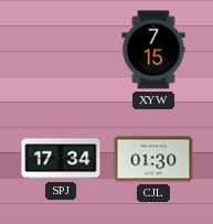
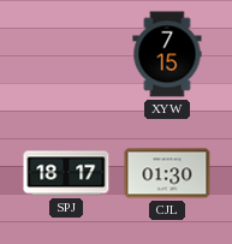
SPJ: 17:34 -> 18:17
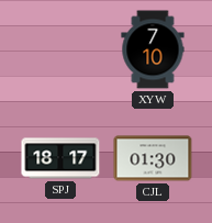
XYW: 7:15 -> 7:10
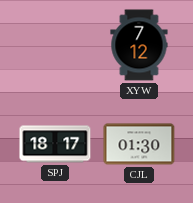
XYW: 7:10 -> 7:12
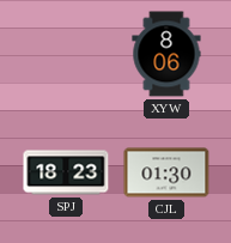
XYW: 7:12 -> 8:06
SPJ: 18:17 -> 18:23
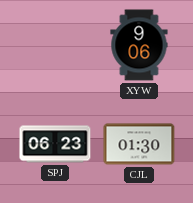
XYW: 8:06 -> 9:06
SPJ: 18:23 -> 06:23
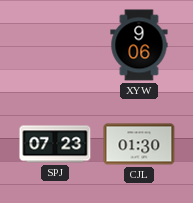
SPJ: 06:23 -> 07:23
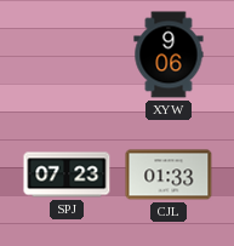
CJL: 01:30 -> 01:33
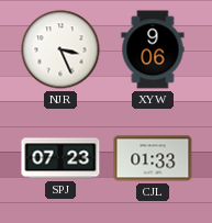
NJR: none -> 3:26
